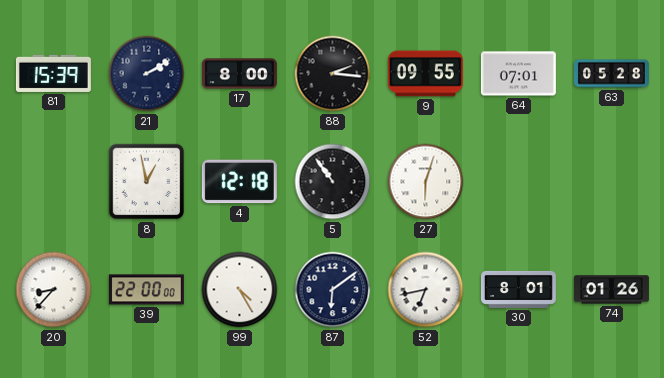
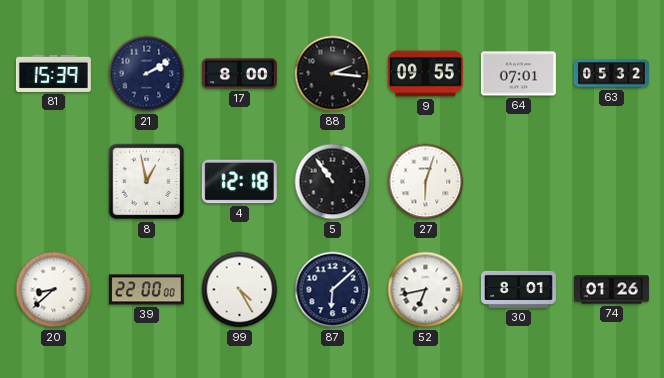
63: 05:28 -> 05:32
20: 8:37 -> 8:38
87: 6:09 -> 6:08
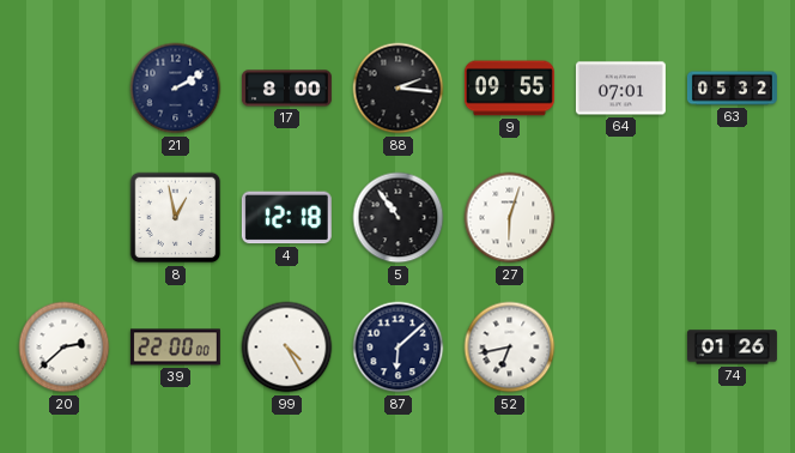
81: 15:39 -> none
20: 8:38 -> 2:38
30: 8:01 -> none
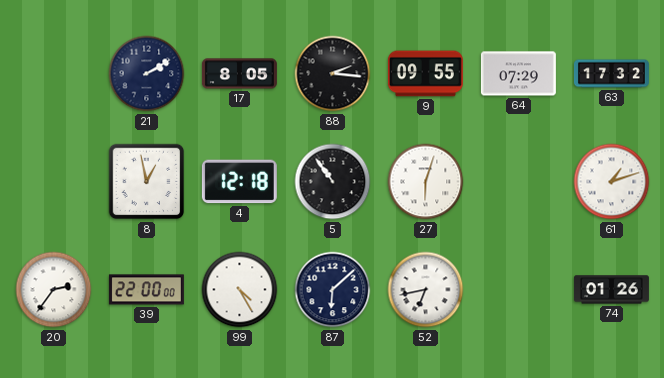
17: 8:00 -> 8:05
64: 07:01 -> 07:29
63: 05:32 -> 17:32
61: none -> 1:12
20: 2:38 -> 2:36
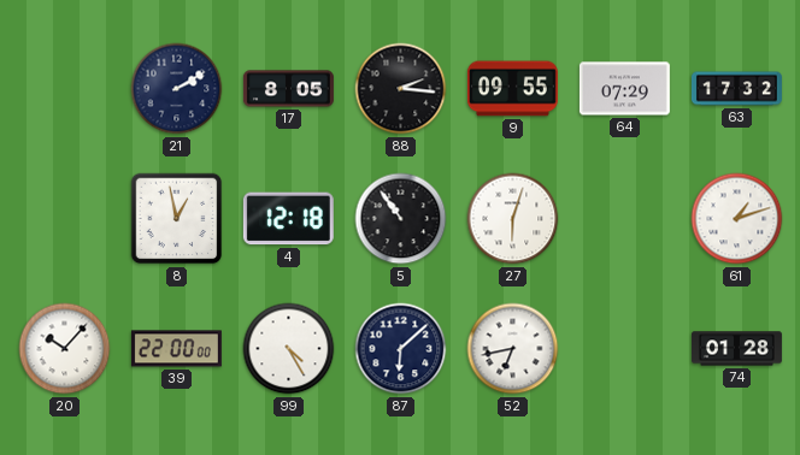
20: 2:36 -> 10:07
74: 01:26 -> 01:28
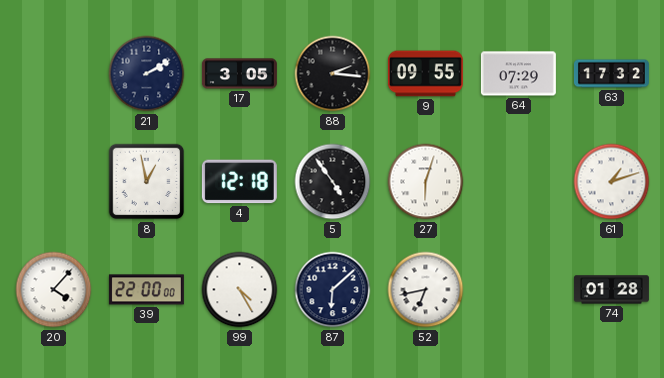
17: 8:05 -> 3:05
5: 10:54 -> 4:54
20: 10:07 -> 4:07
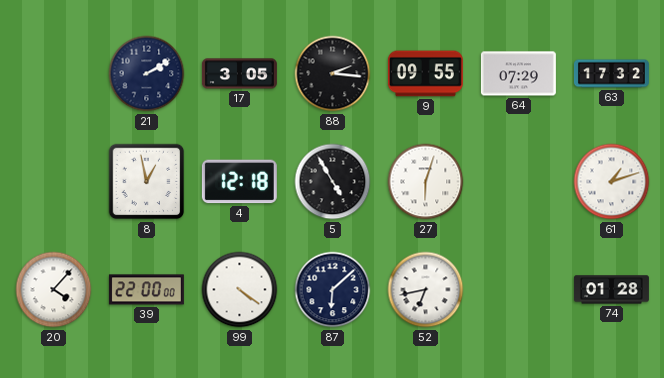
5: 4:54 -> 4:55
99: 4:25 -> 4:21
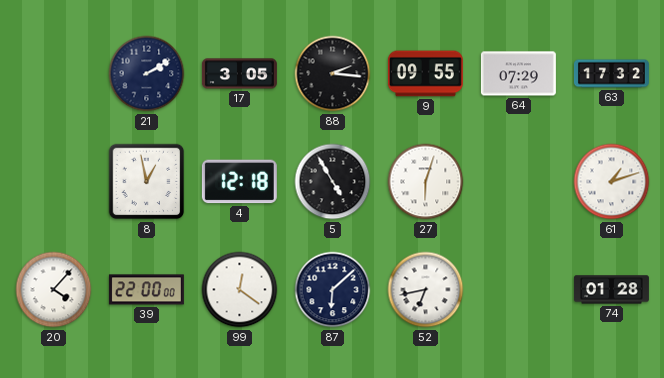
99: 4:21 -> 12:21
